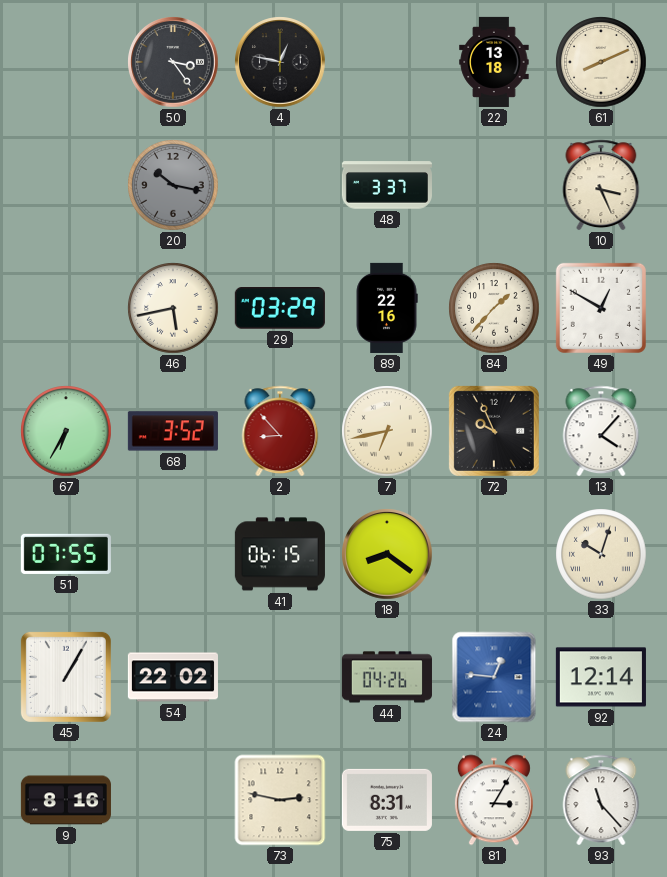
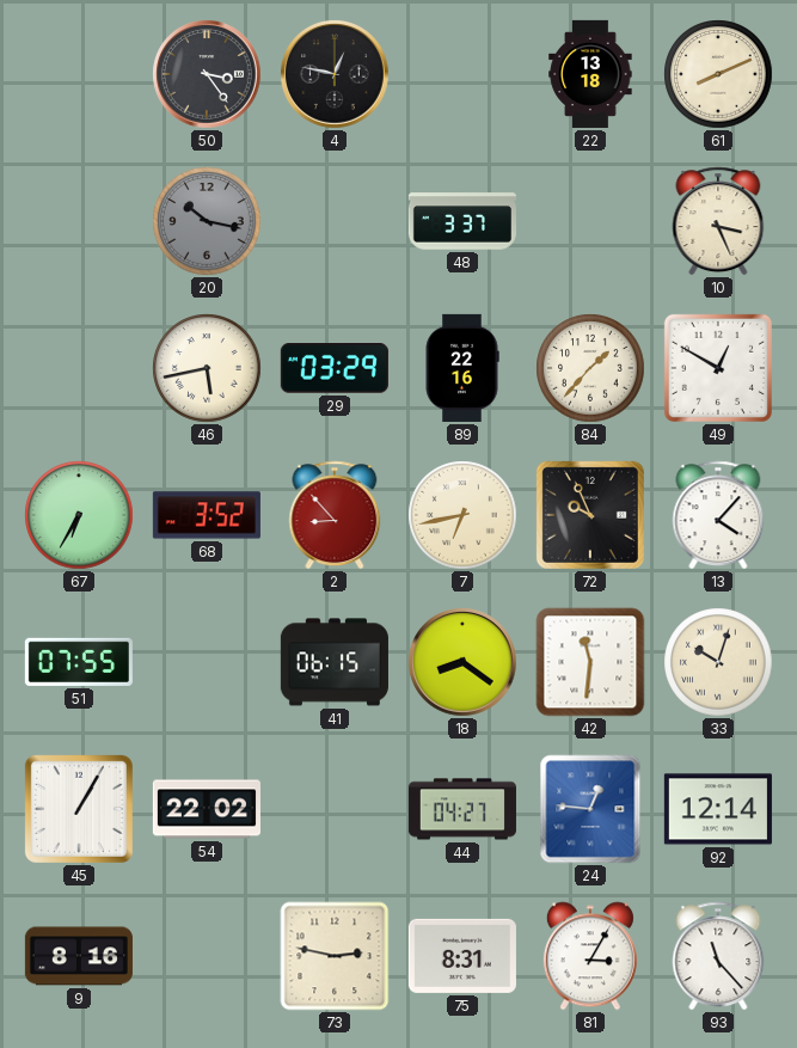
42: none -> 11:31
44: 04:26 -> 04:27
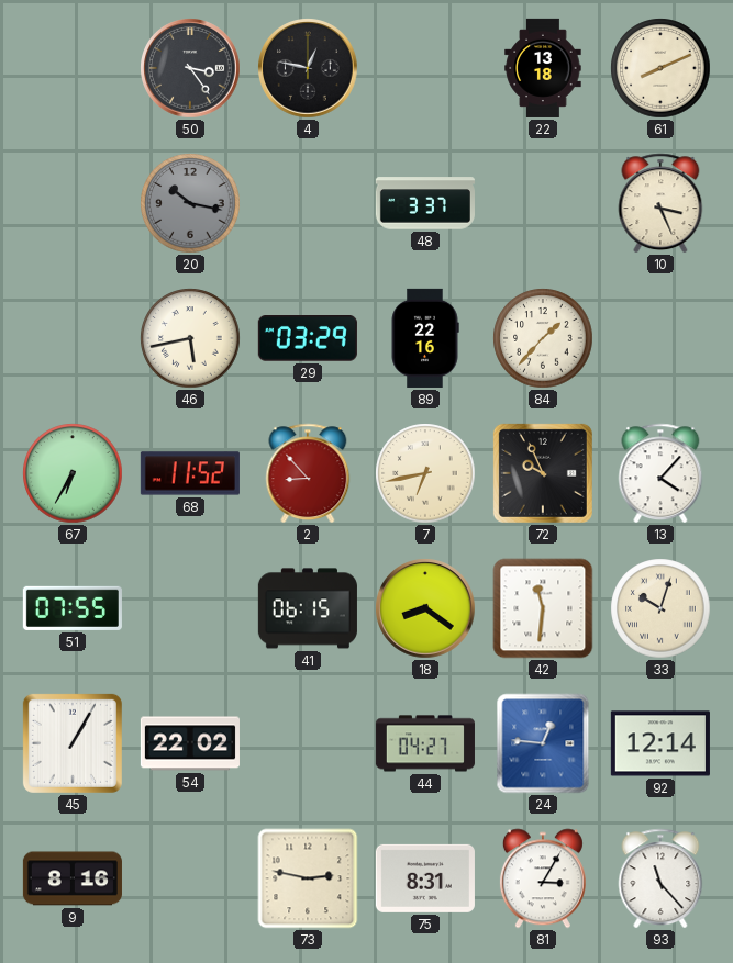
49: 12:50 -> none
68: 3:52 -> 11:52
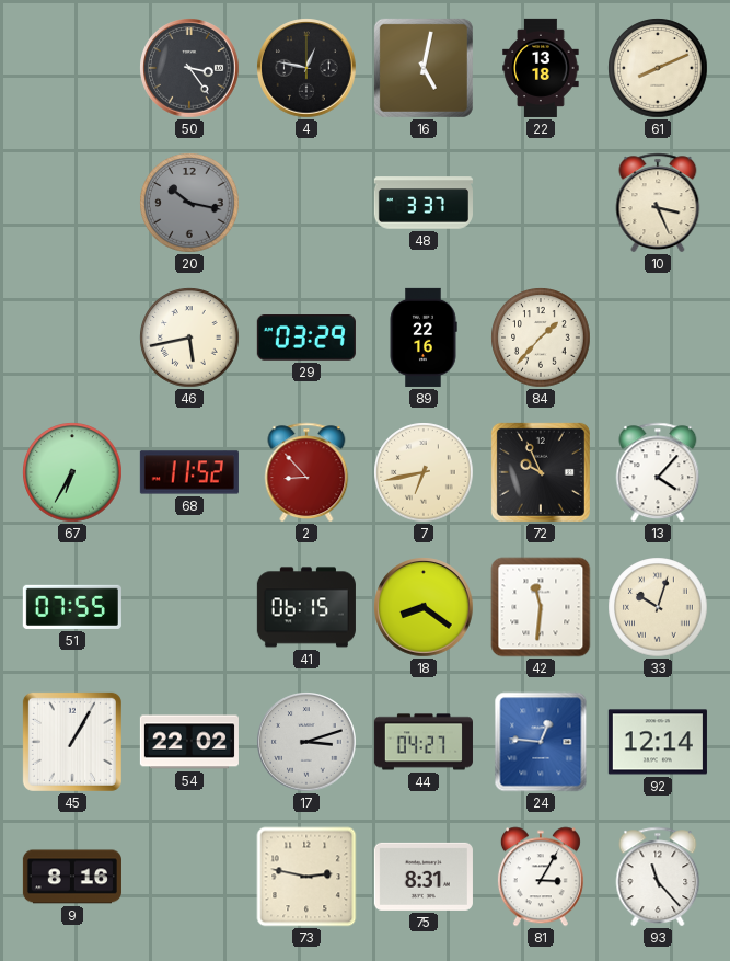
16: none -> 5:02
17: none -> 3:12
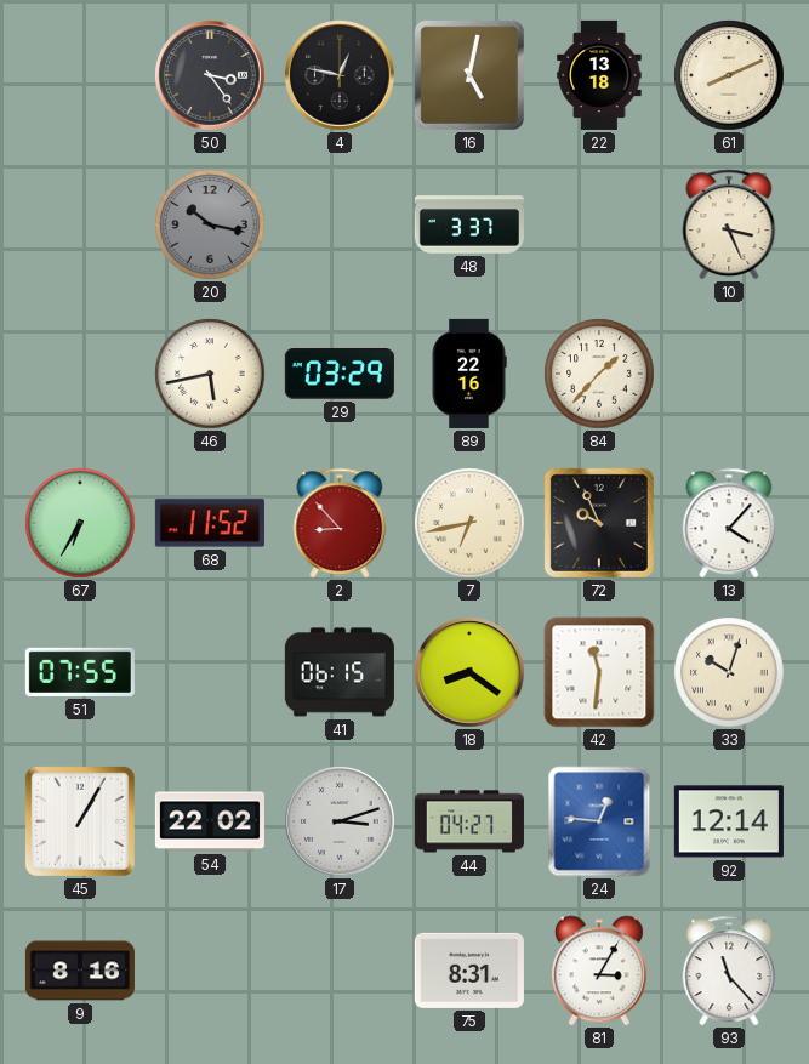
73: 2:47 -> none
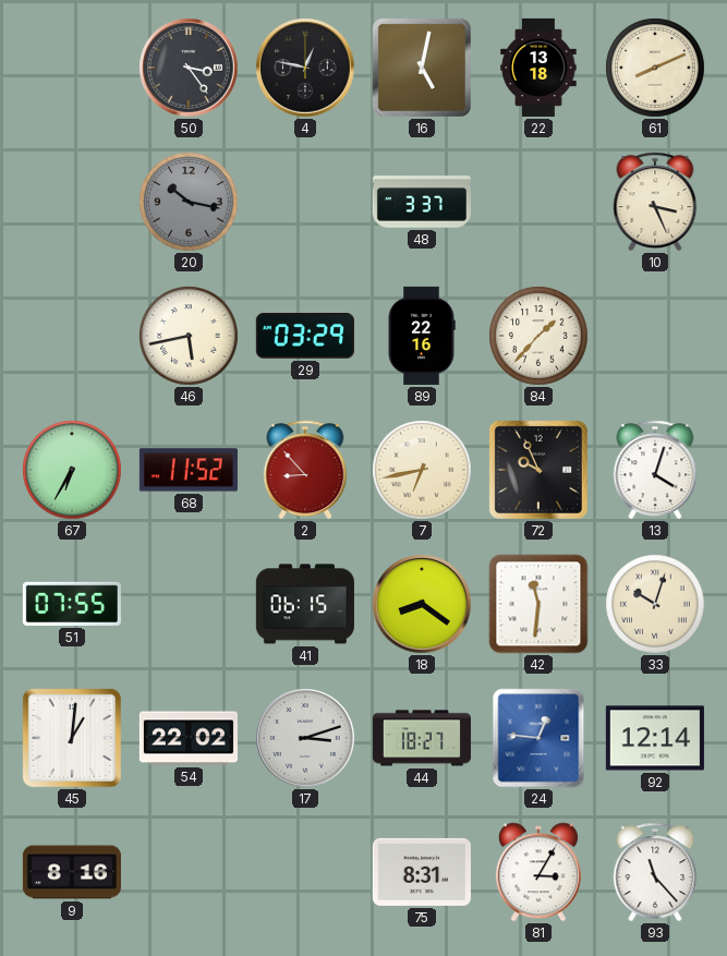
13: 4:07 -> 4:03
45: 1:05 -> 1:01
44: 04:27 -> 18:27
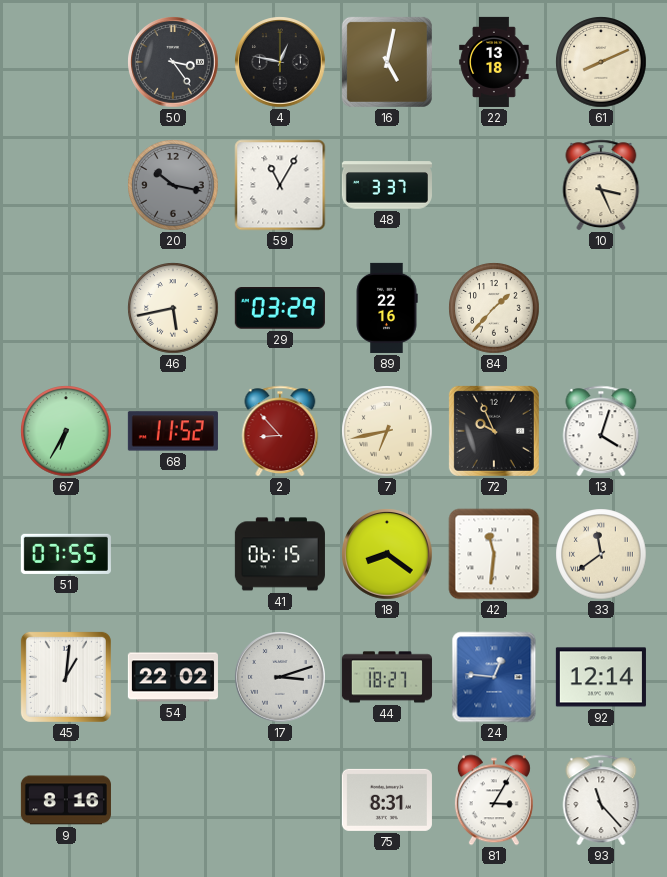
59: none -> 11:05
33: 10:03 -> 11:39
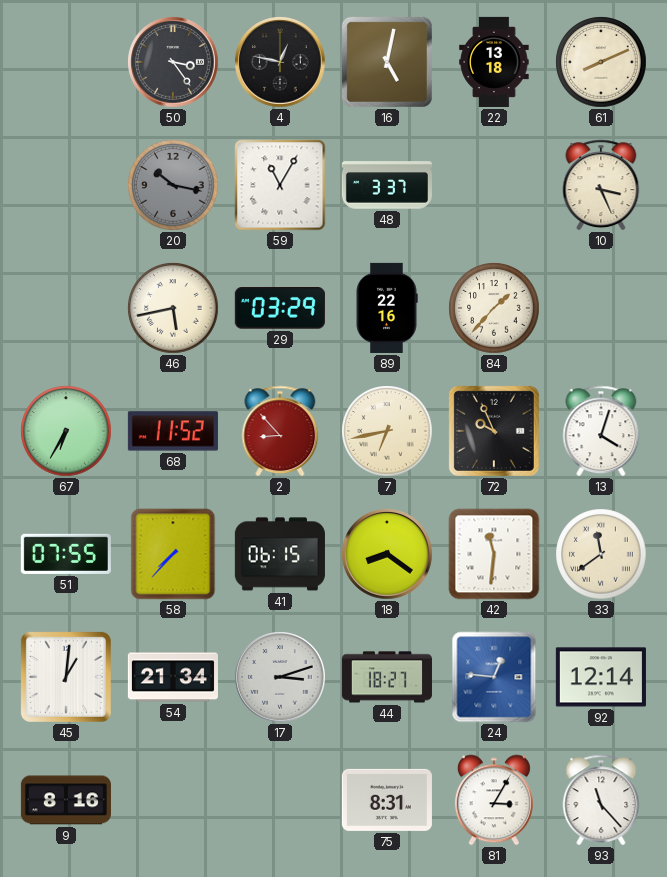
58: none -> 7:37
54: 22:02 -> 21:34
